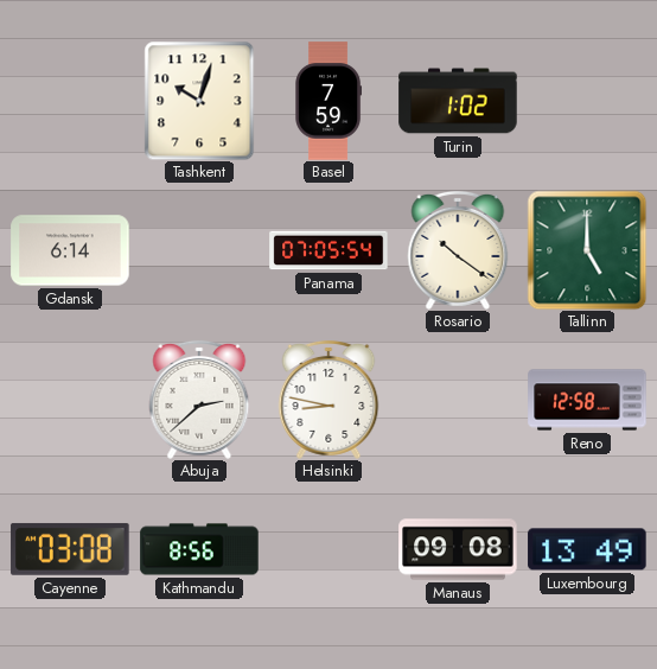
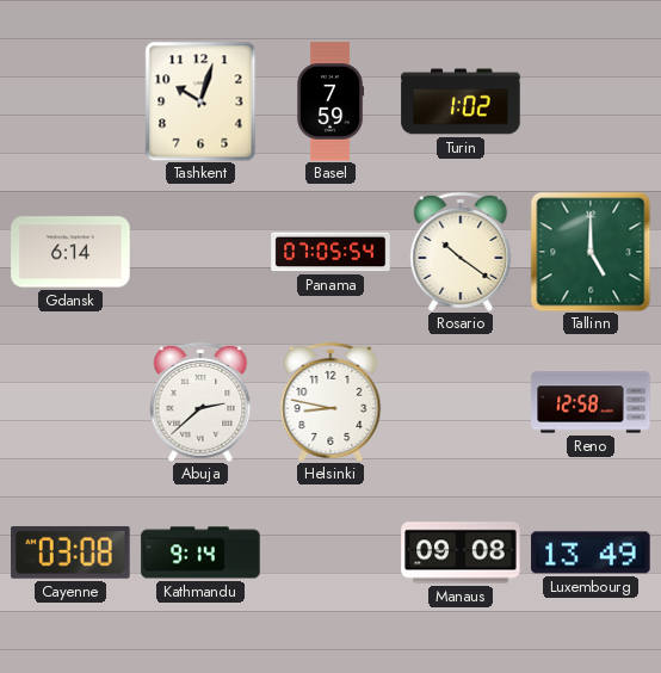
Kathmandu: 8:56 -> 9:14
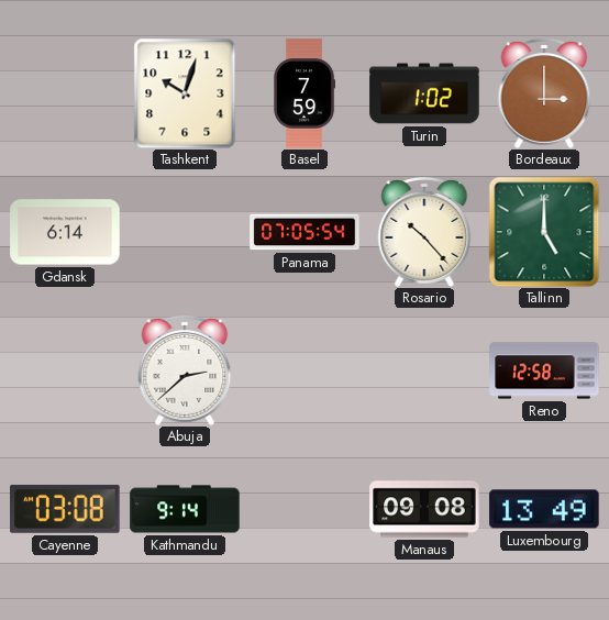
Bordeaux: none -> 3:00
Rosario: 10:21 -> 10:23
Helsinki: 8:47 -> none
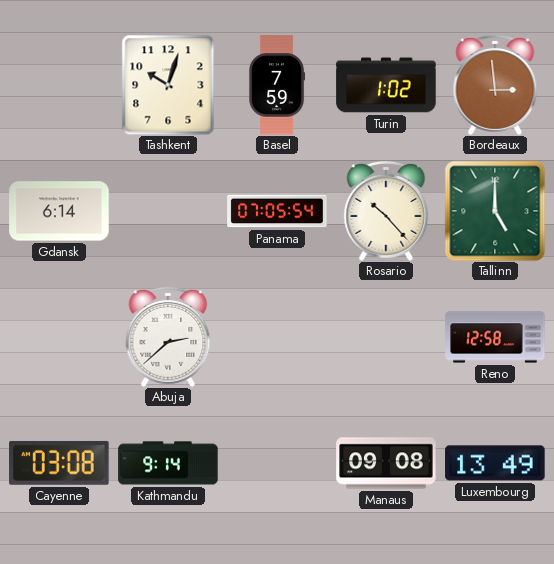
Bordeaux: 3:00 -> 2:59
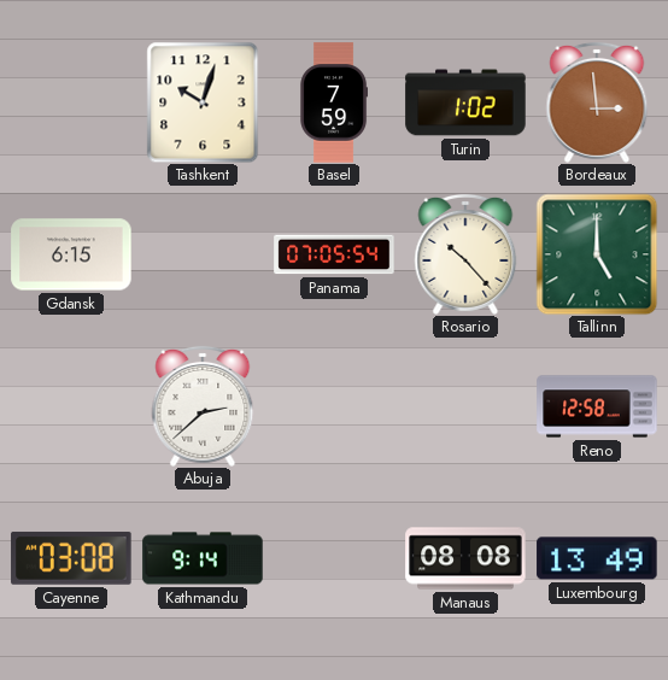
Gdansk: 6:14 -> 6:15
Manaus: 09:08 -> 08:08
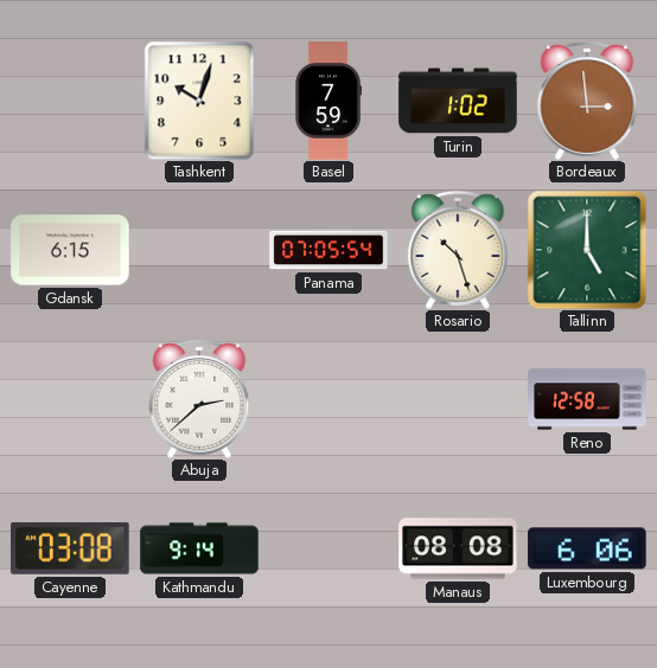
Rosario: 10:23 -> 10:27
Luxembourg: 13:49 -> 6:06
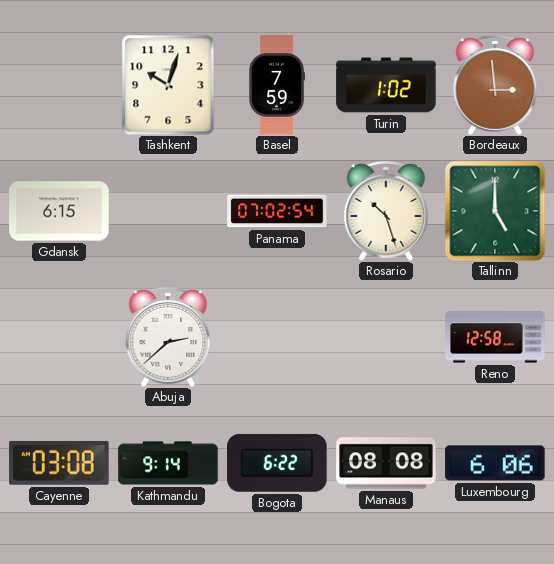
Panama: 07:05 -> 07:02
Bogota: none -> 6:22
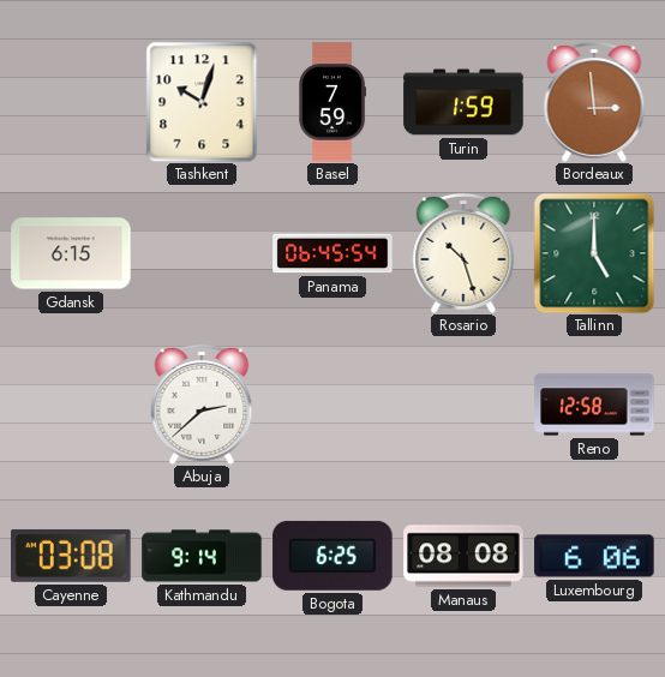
Turin: 1:02 -> 1:59
Panama: 07:02 -> 06:45
Bogota: 6:22 -> 6:25
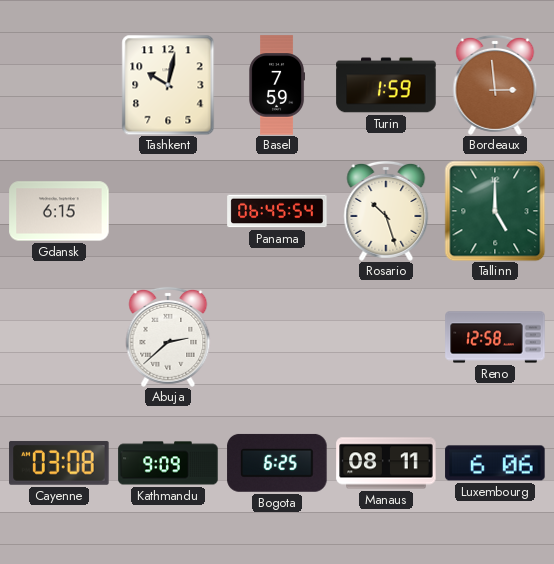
Tashkent: 10:03 -> 10:02
Kathmandu: 9:14 -> 9:09
Manaus: 08:08 -> 08:11
